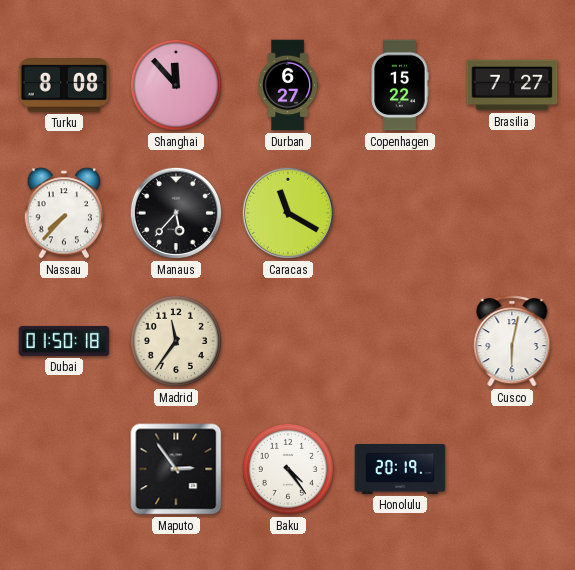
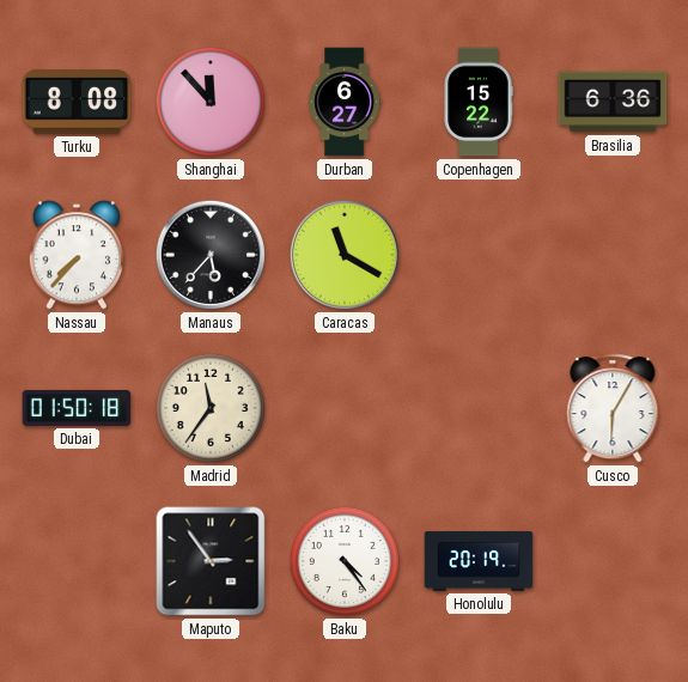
Brasilia: 7:27 -> 6:36
Cusco: 6:02 -> 6:05
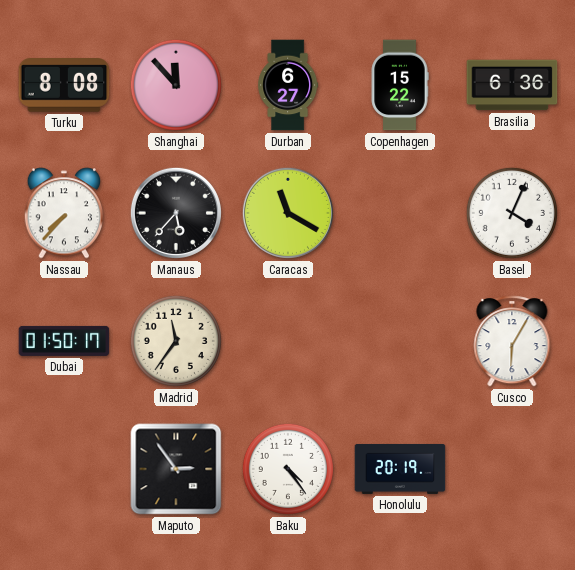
Basel: none -> 4:04
Dubai: 01:50:18 -> 01:50:17
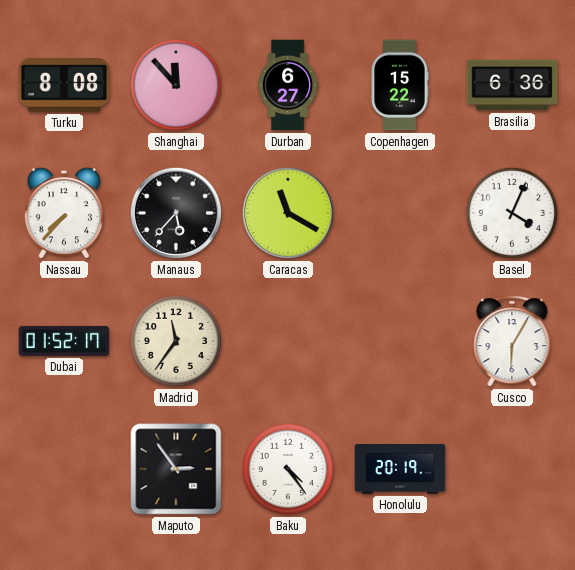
Dubai: 01:50 -> 01:52
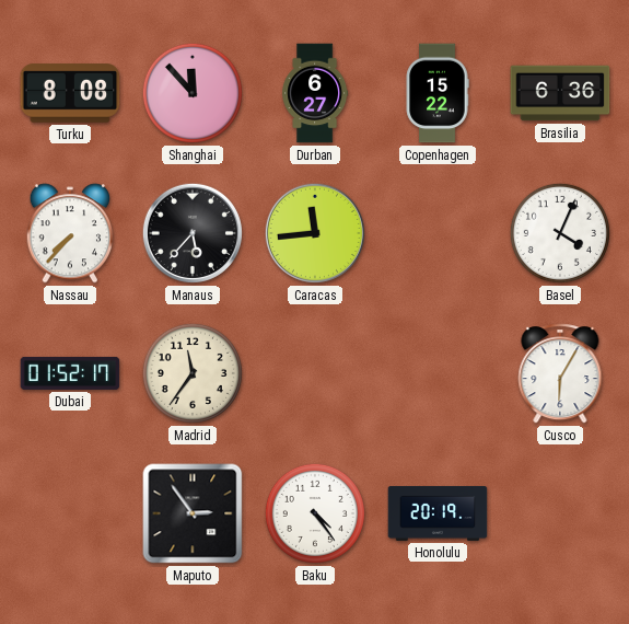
Caracas: 11:20 -> 11:44
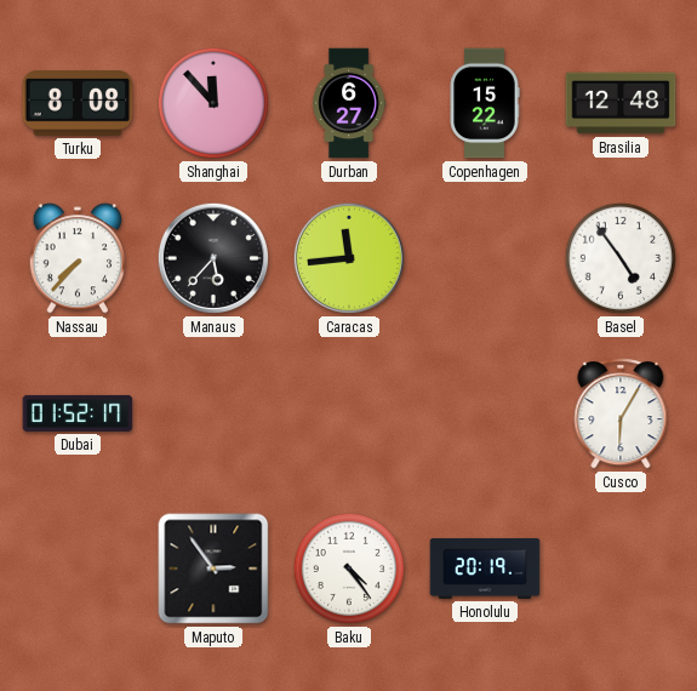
Brasilia: 6:36 -> 12:48
Basel: 4:04 -> 4:54
Madrid: 11:36 -> none
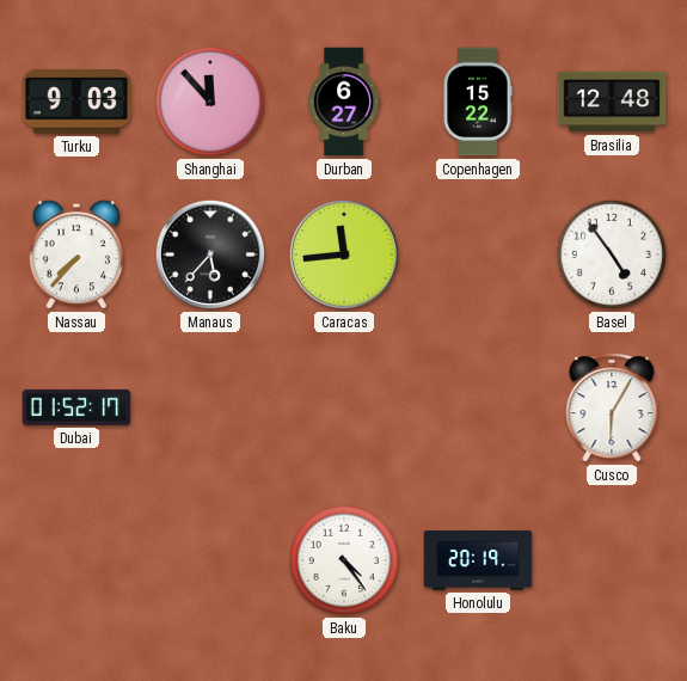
Turku: 8:08 -> 9:03
Maputo: 2:54 -> none
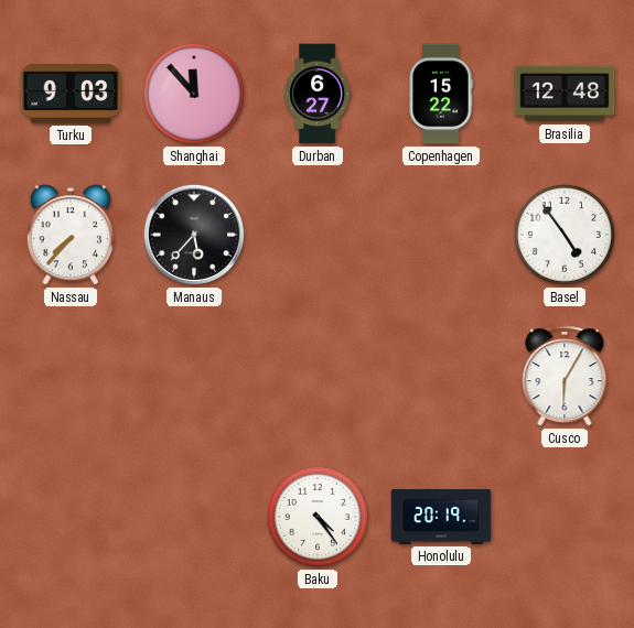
Caracas: 11:44 -> none
Dubai: 01:52 -> none
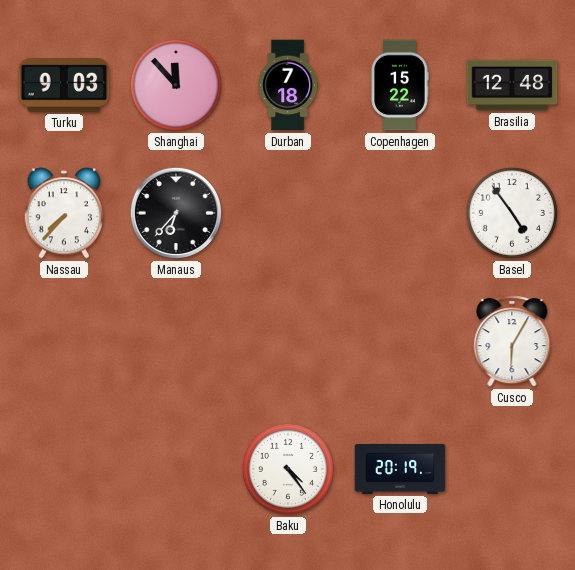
Durban: 6:27 -> 7:18
Manaus: 5:37 -> 6:37
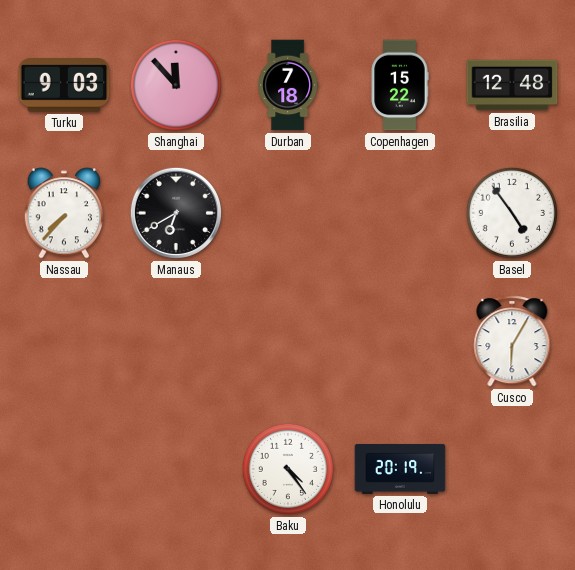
Manaus: 6:37 -> 6:40
